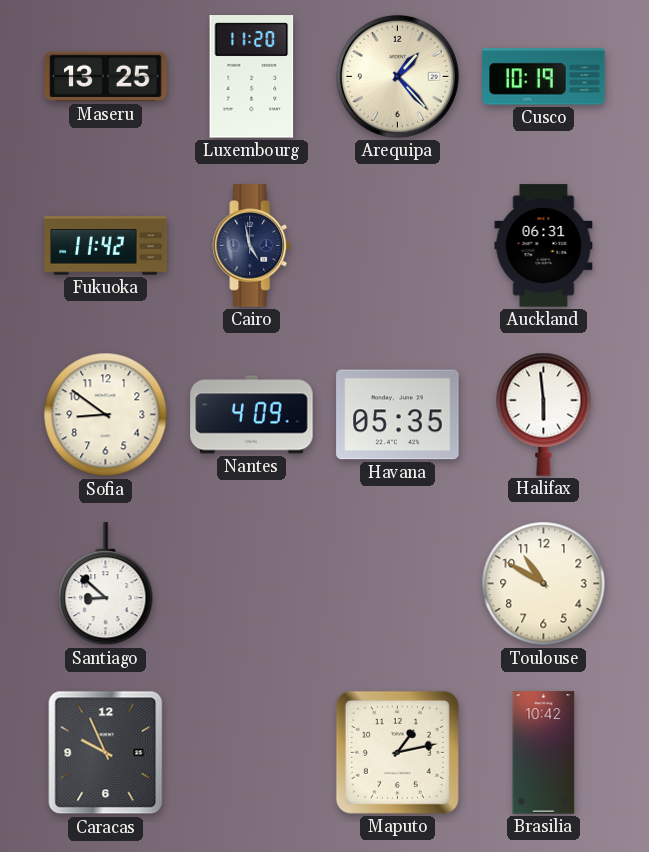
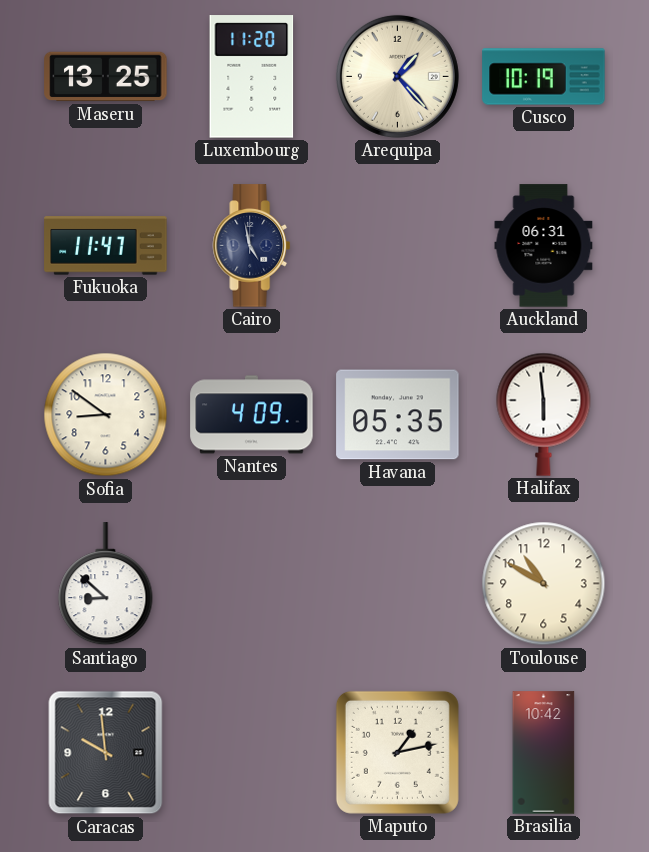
Fukuoka: 11:42 -> 11:47
Caracas: 9:56 -> 9:59
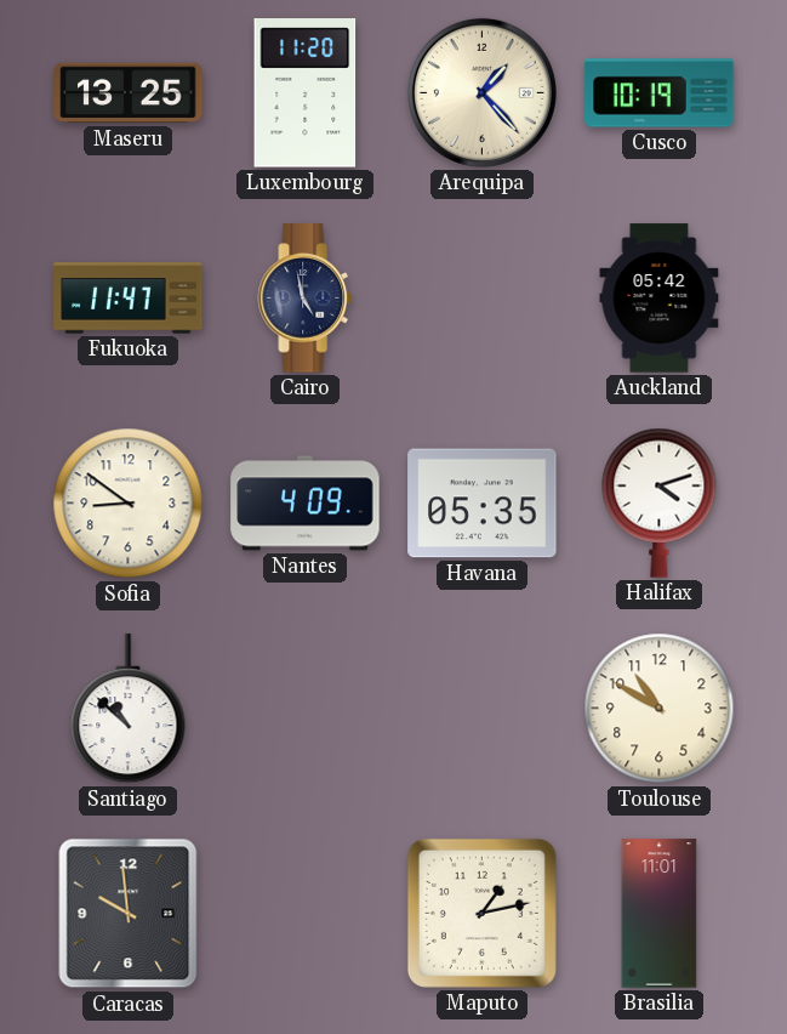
Auckland: 06:31 -> 05:42
Halifax: 5:59 -> 4:12
Santiago: 8:52 -> 10:52
Brasilia: 10:42 -> 11:01
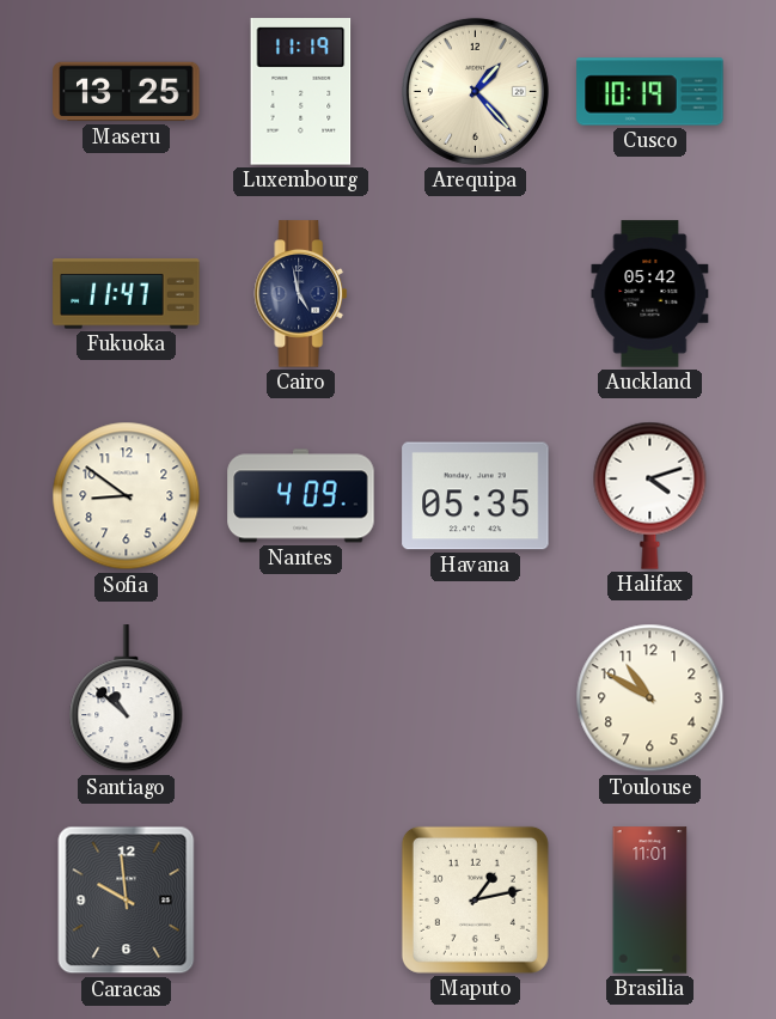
Luxembourg: 11:20 -> 11:19
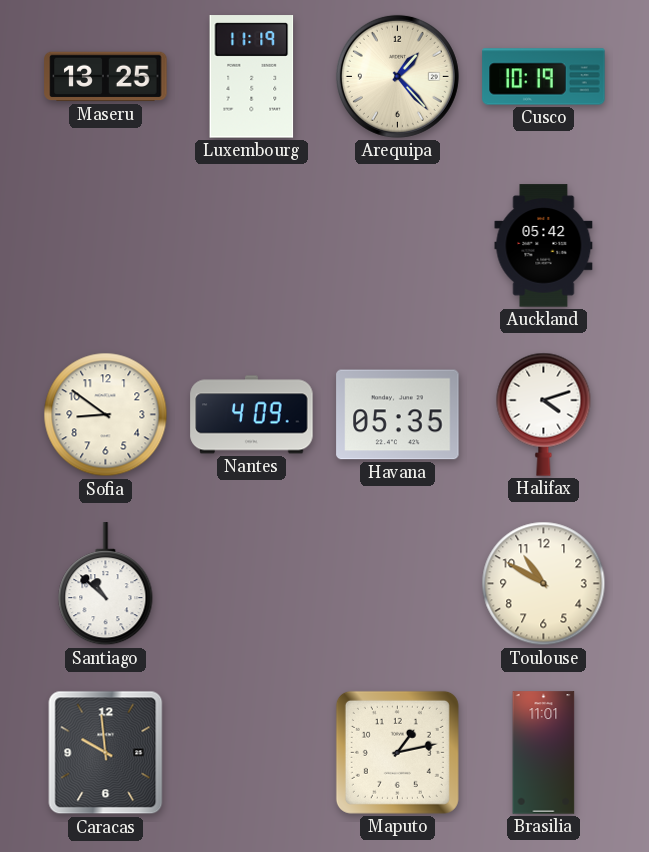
Fukuoka: 11:47 -> none
Cairo: 4:58 -> none
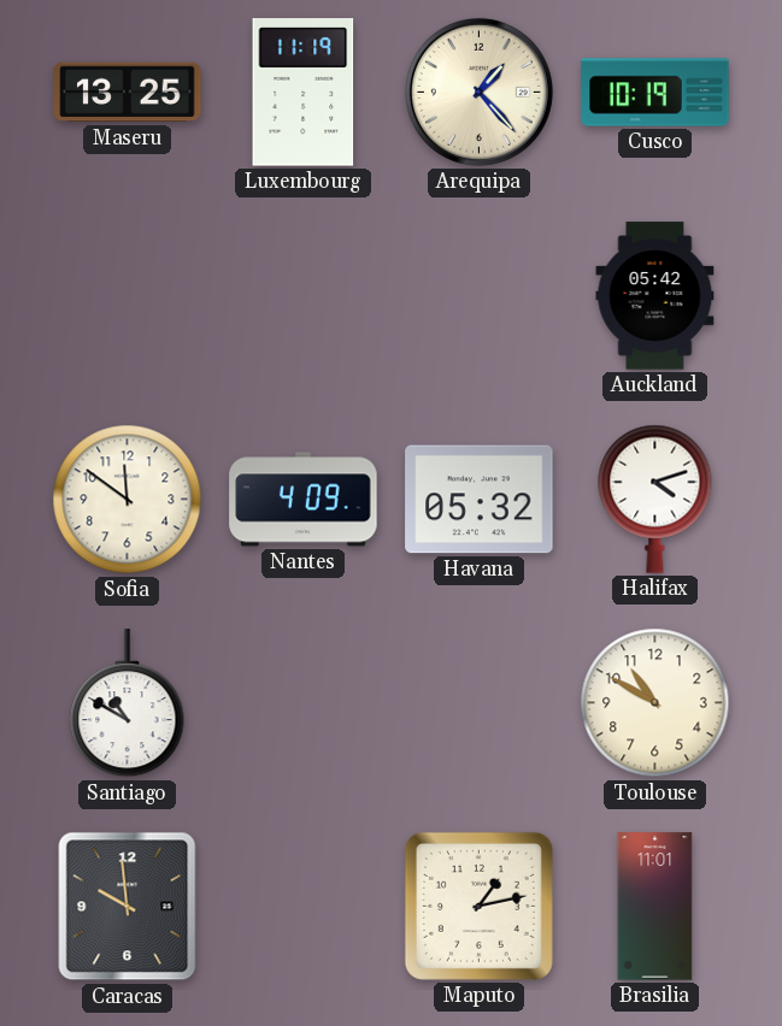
Sofia: 8:51 -> 11:51
Havana: 05:35 -> 05:32
Santiago: 10:52 -> 10:50
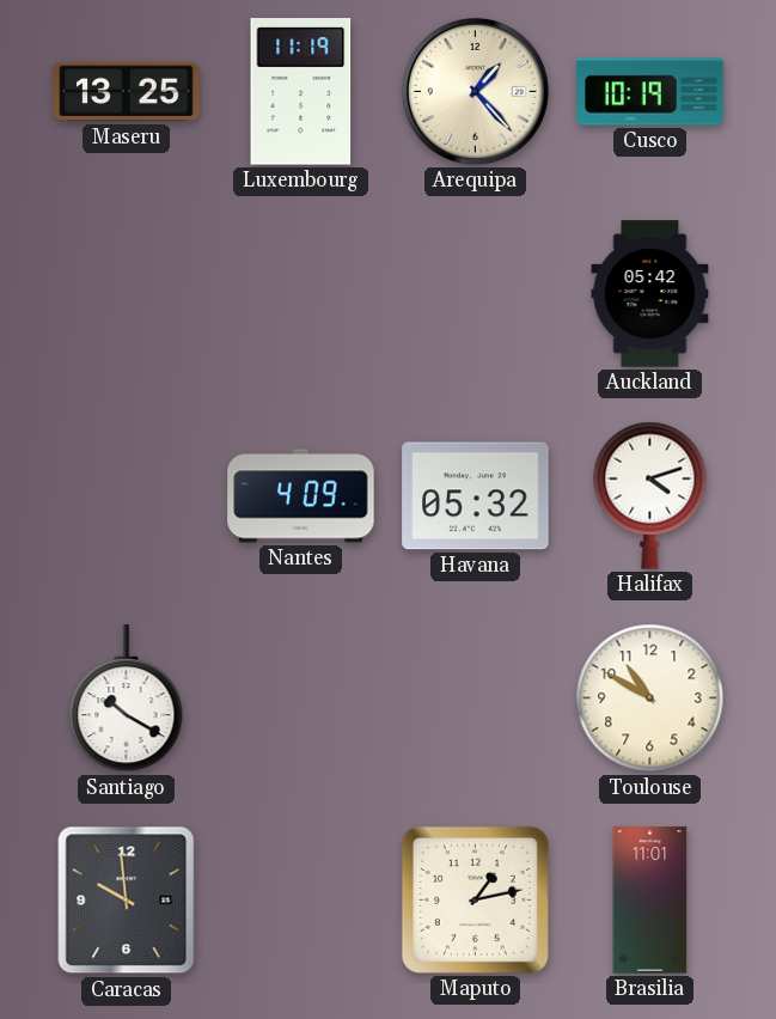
Sofia: 11:51 -> none
Santiago: 10:50 -> 10:20
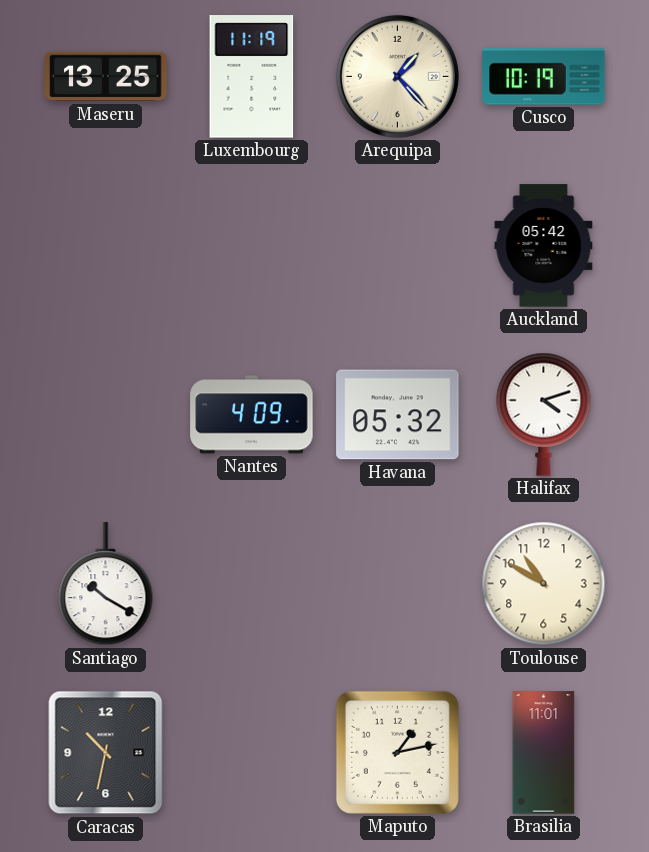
Caracas: 9:59 -> 10:32
